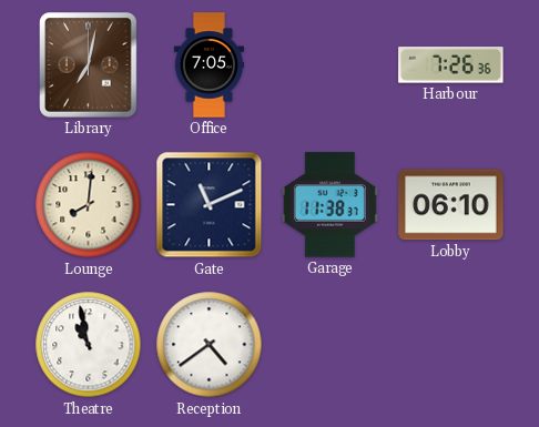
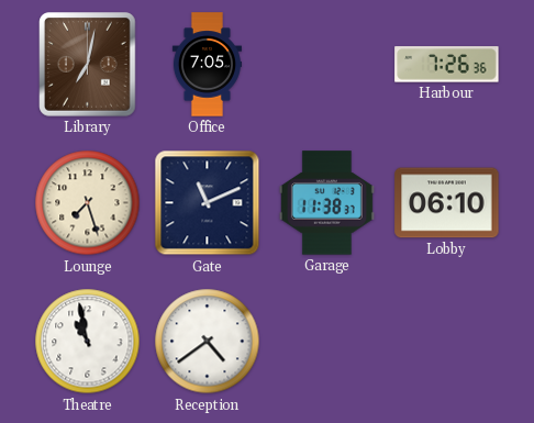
Lounge: 8:01 -> 7:27
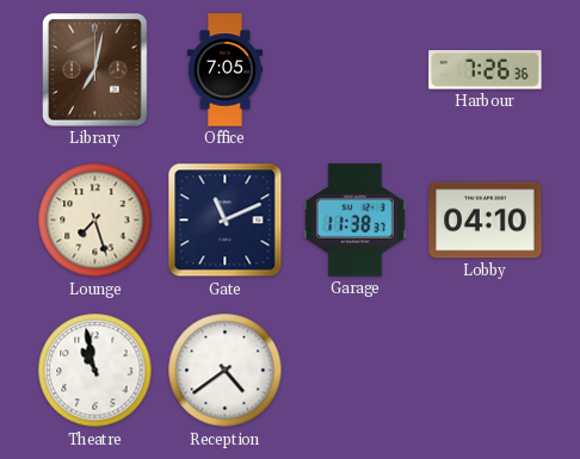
Lobby: 06:10 -> 04:10
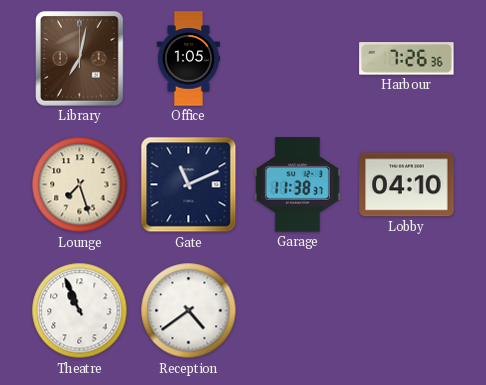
Office: 7:05 -> 1:05
Theatre: 10:58 -> 10:56
